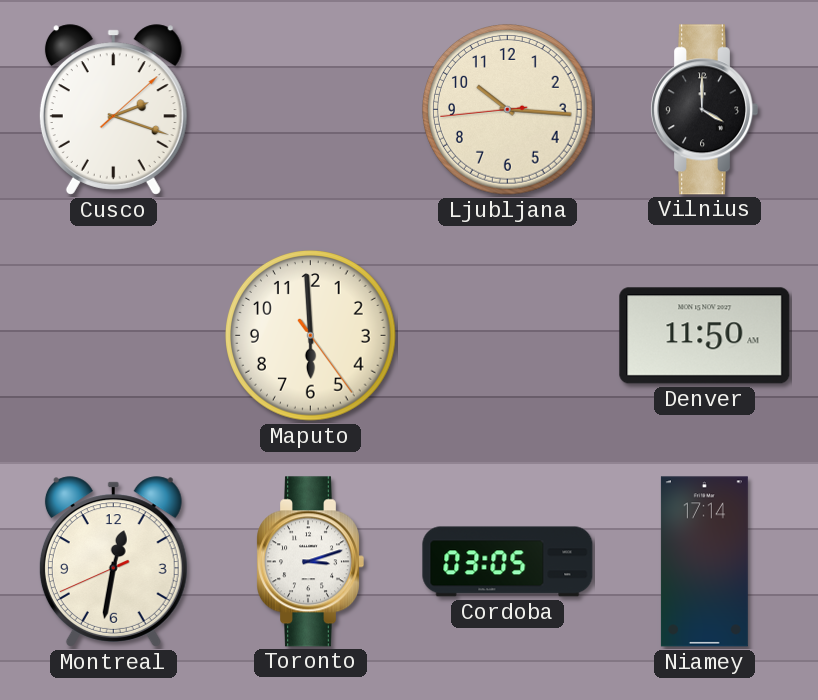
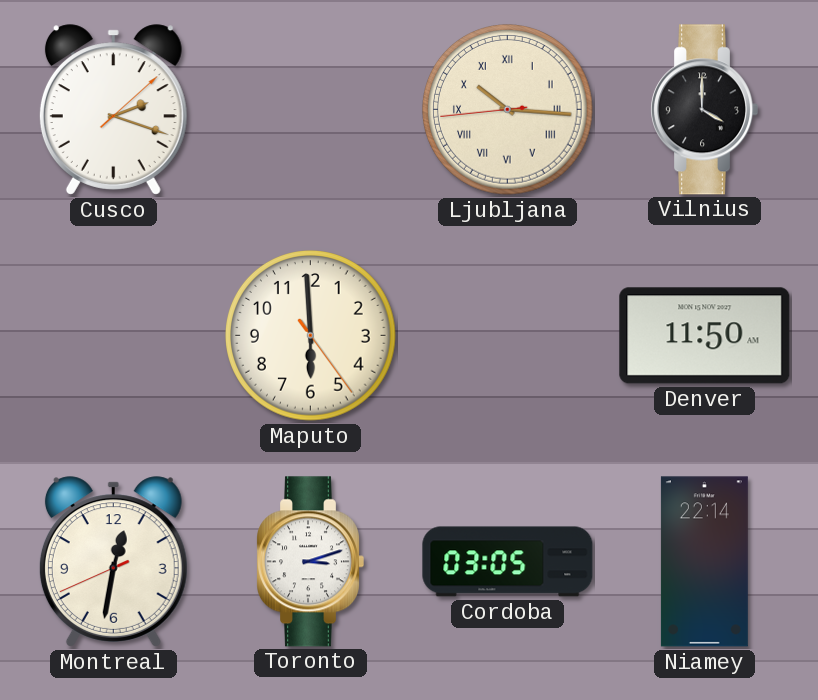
Ljubljana numerals: Arabic -> Roman
Niamey: 17:14 -> 22:14
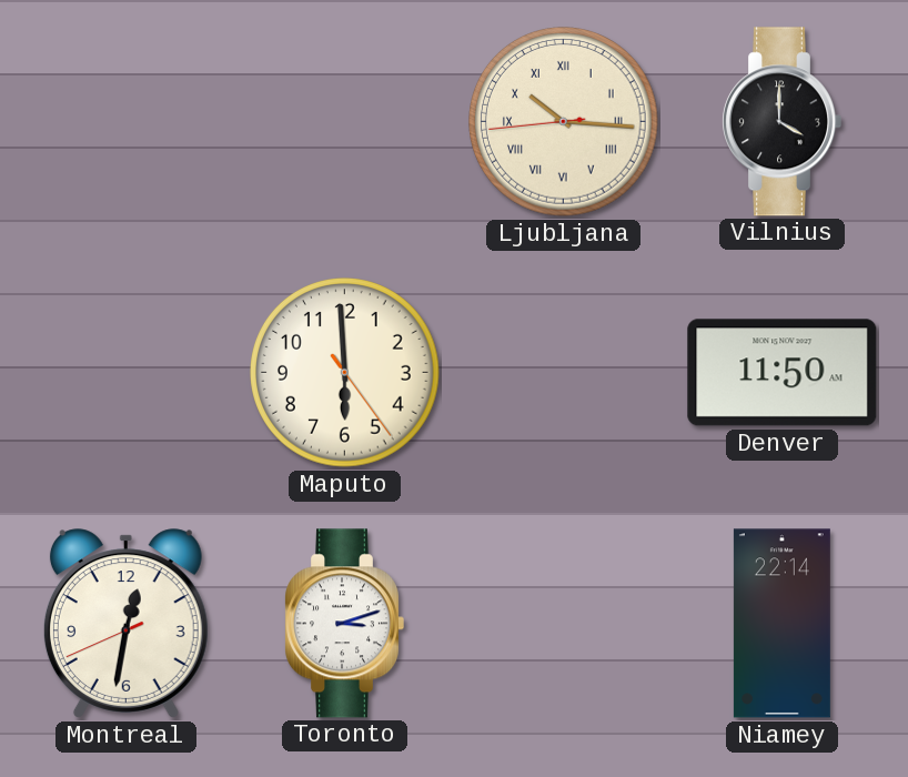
Cusco: 2:18 -> none
Cordoba: 03:05 -> none
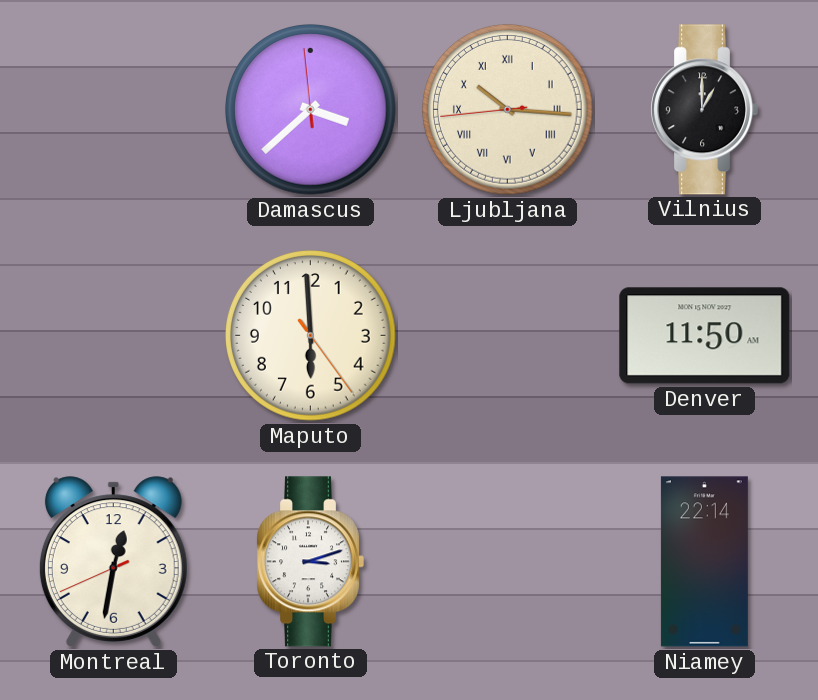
Damascus: none -> 3:37
Vilnius: 4:00 -> 1:00
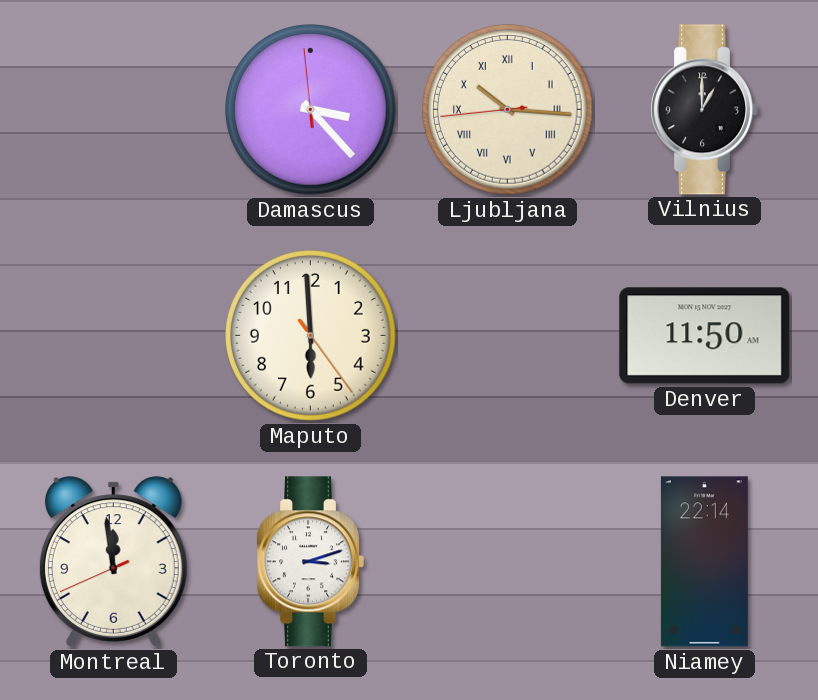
Damascus: 3:37 -> 3:22
Montreal: 12:31 -> 11:58
